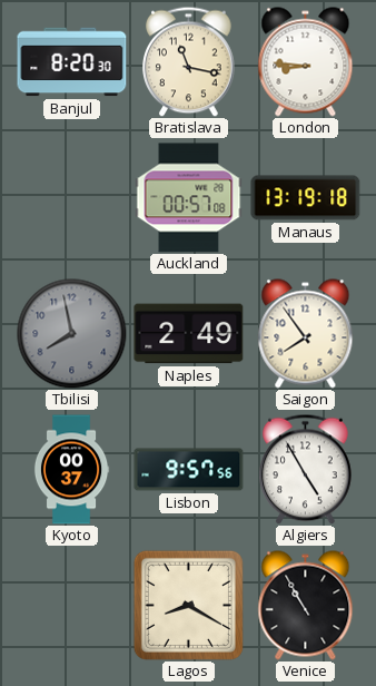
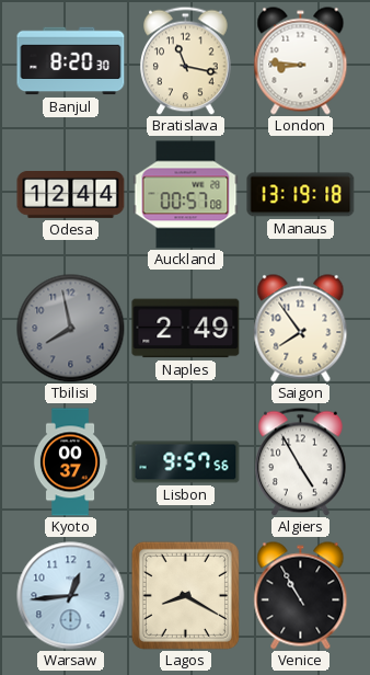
Odesa: none -> 12:44
Warsaw: none -> 12:44
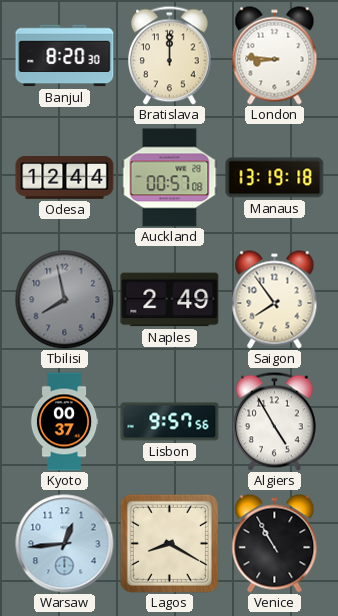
Bratislava: 11:17 -> 12:00
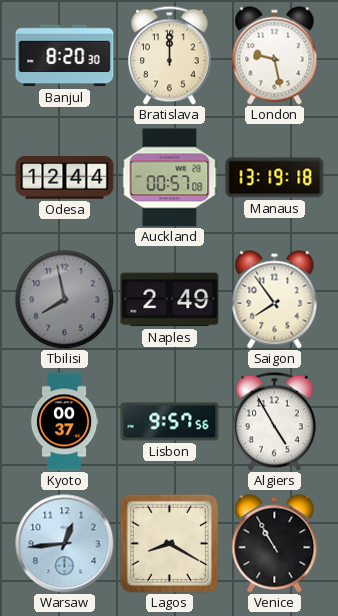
London: 8:46 -> 9:28
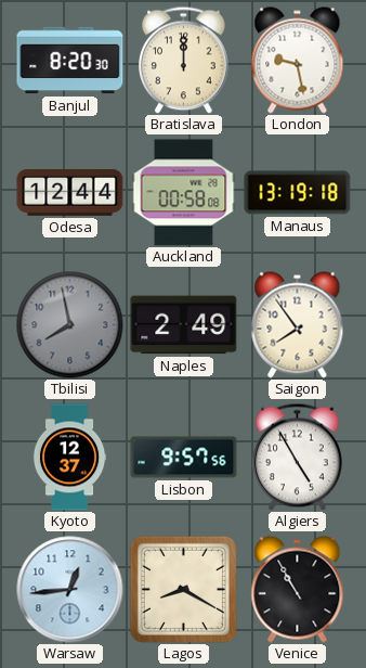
Auckland: 00:57 -> 00:58
Kyoto: 00:37 -> 12:37
